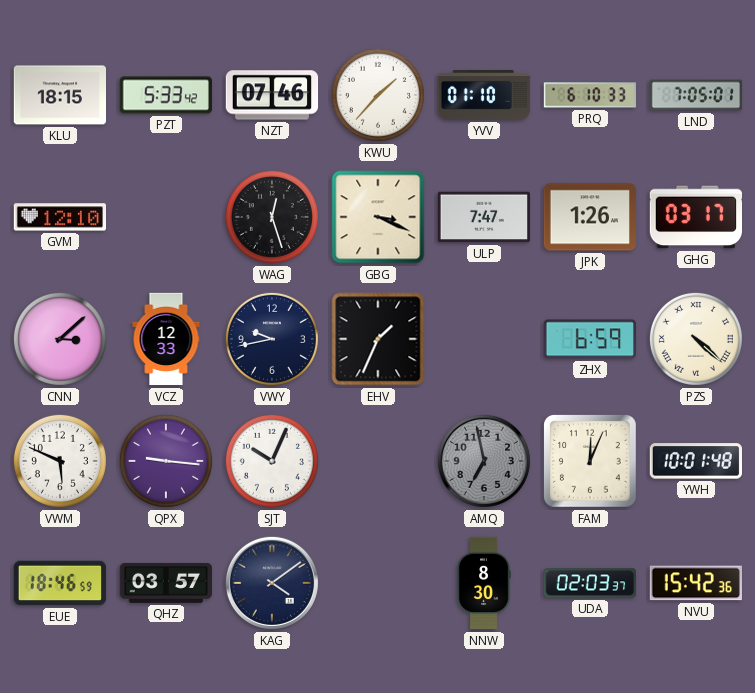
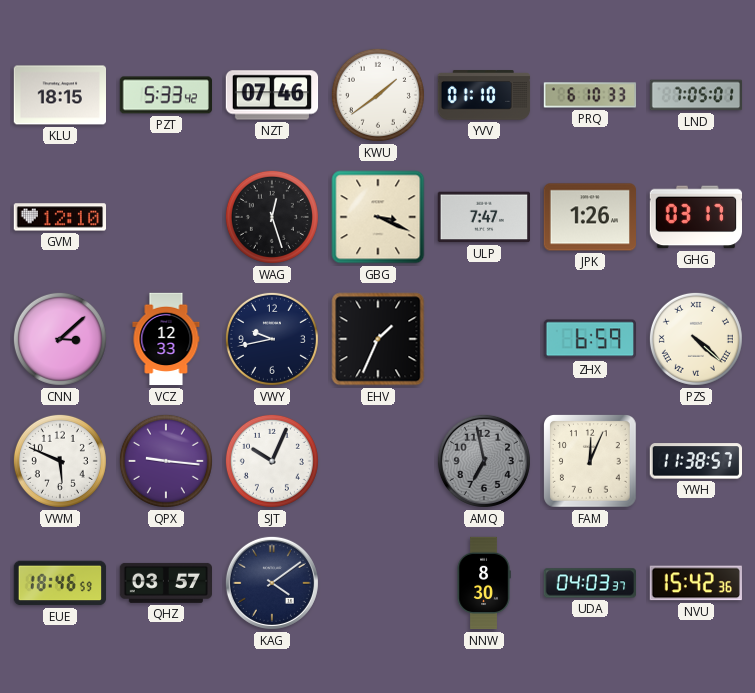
KWU: 1:37 -> 1:39
YWH: 10:01 -> 11:38
UDA: 02:03 -> 04:03
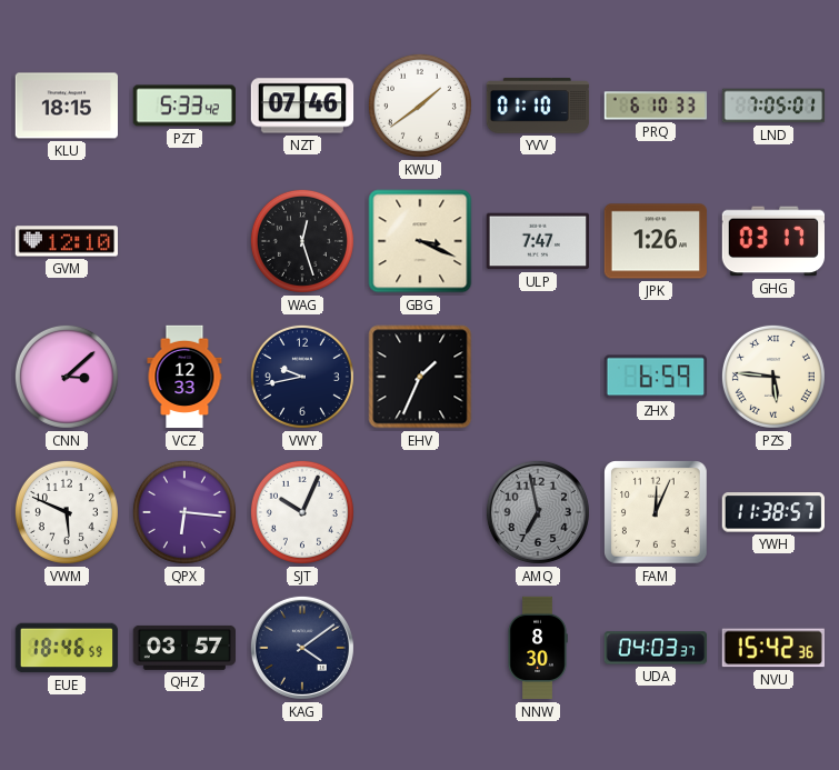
PZS: 4:22 -> 5:46
QPX: 9:16 -> 6:16
